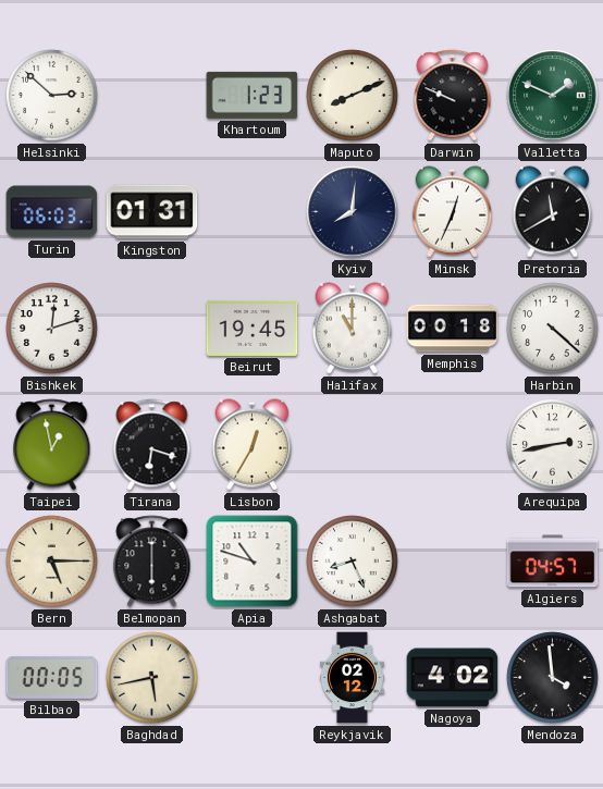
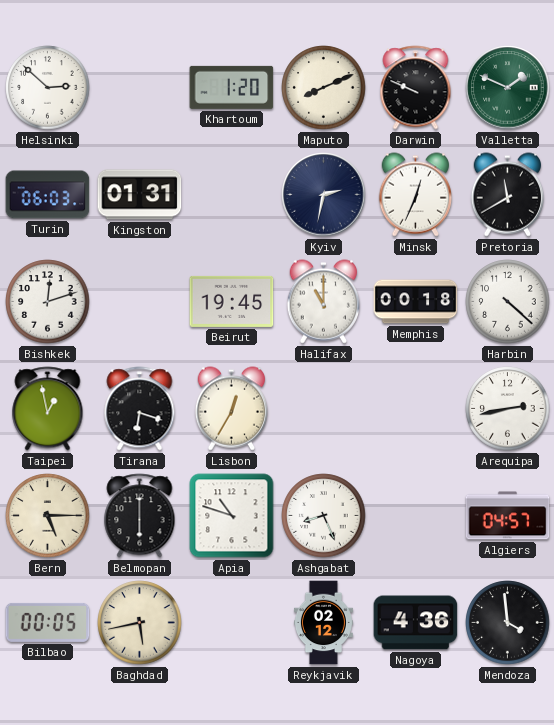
Khartoum: 1:23 -> 1:20
Kyiv: 8:01 -> 2:32
Nagoya: 4:02 -> 4:36
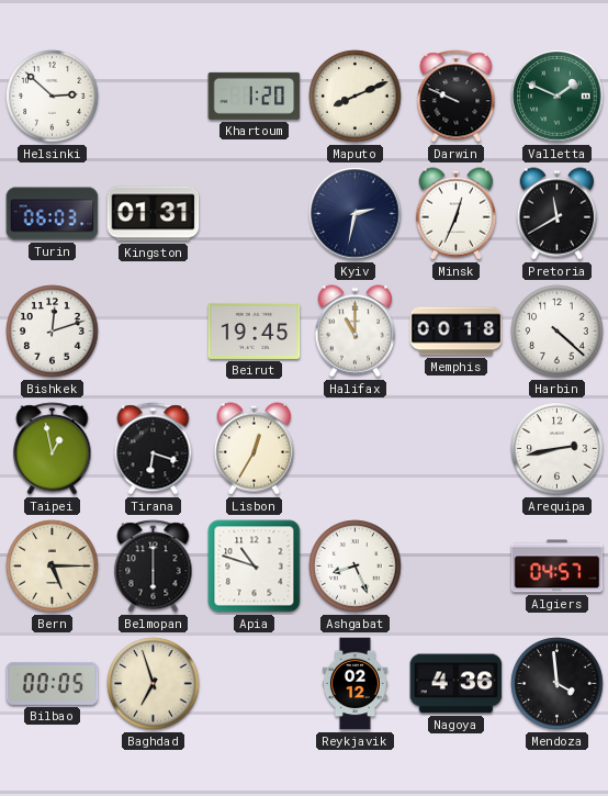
Baghdad: 5:43 -> 6:57
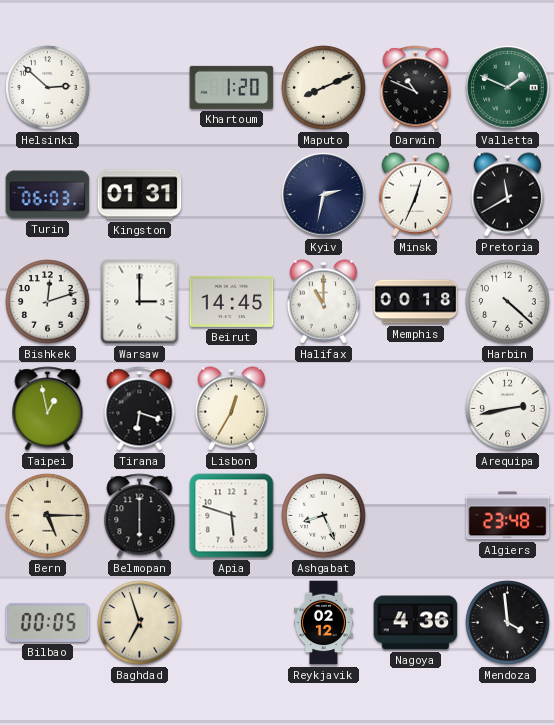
Darwin: 9:49 -> 10:49
Warsaw: none -> 3:00
Beirut: 19:45 -> 14:45
Apia: 10:48 -> 5:48
Algiers: 04:57 -> 23:48
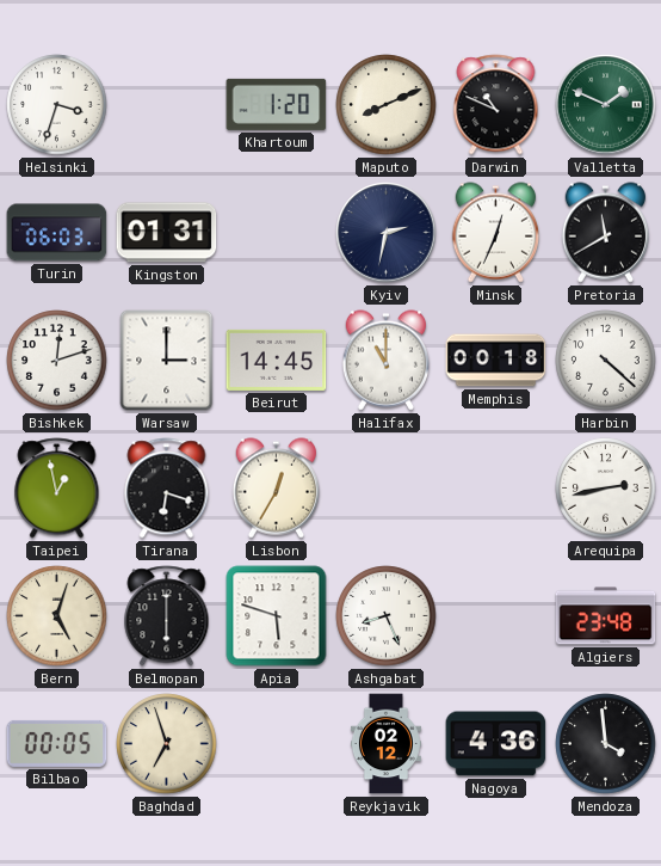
Helsinki: 2:52 -> 3:33
Bern: 5:15 -> 5:03
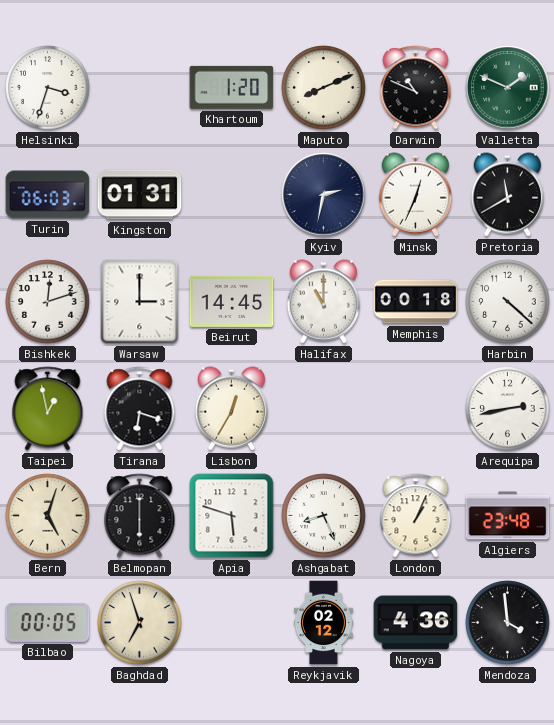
London: none -> 1:04
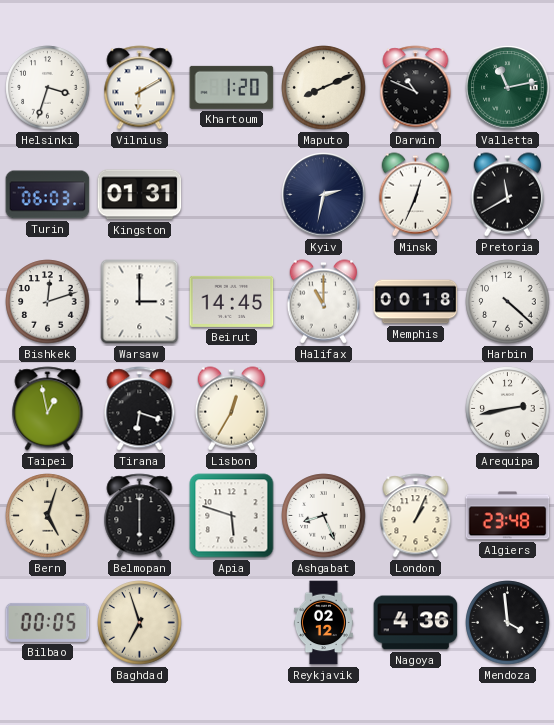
Vilnius: none -> 6:10
Valletta: 1:49 -> 11:13
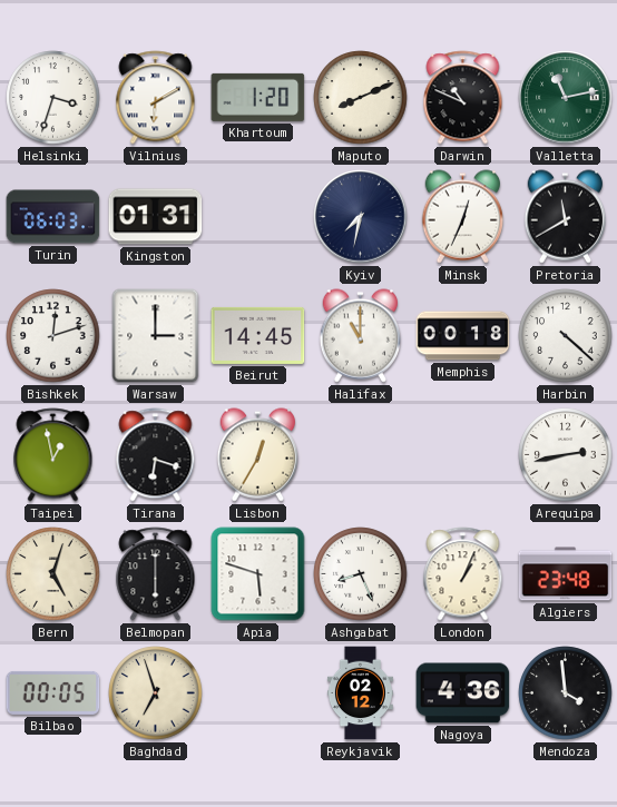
Kyiv: 2:32 -> 7:32
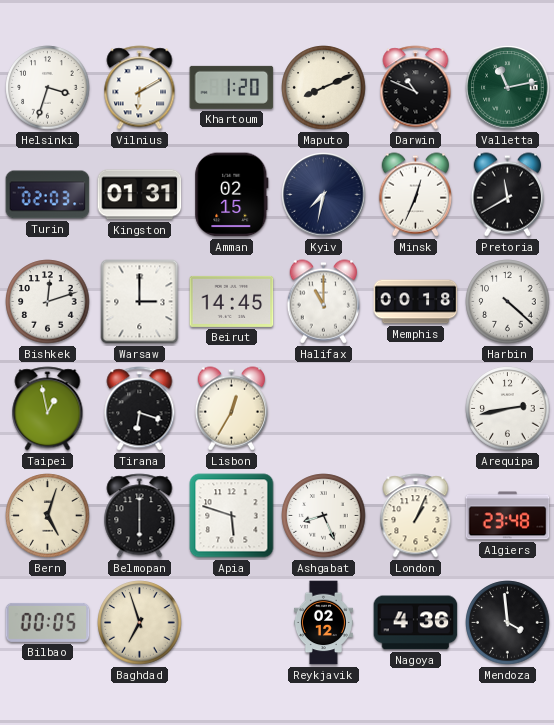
Turin: 06:03 -> 02:03
Amman: none -> 02:15
